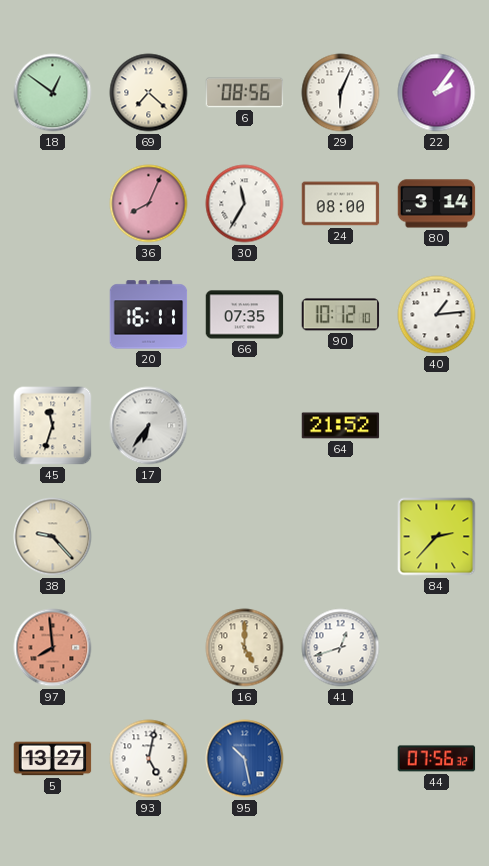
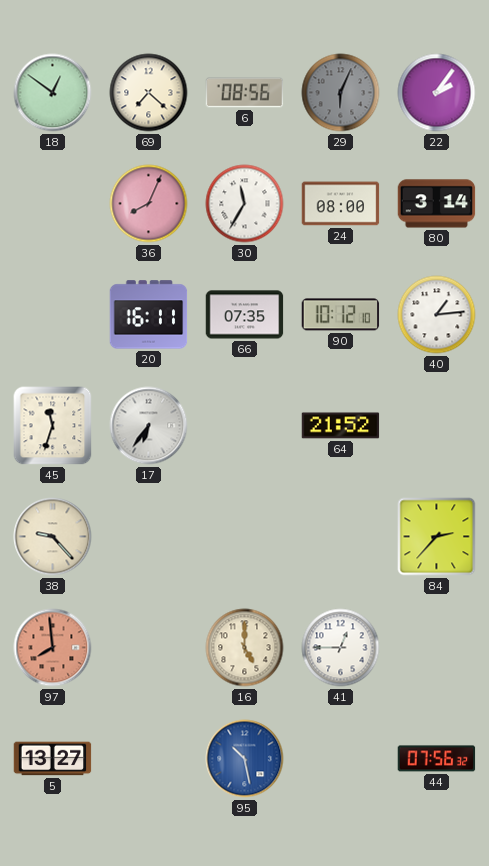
29 dial: white -> grey
41: 12:42 -> 12:45
93: 5:02 -> none
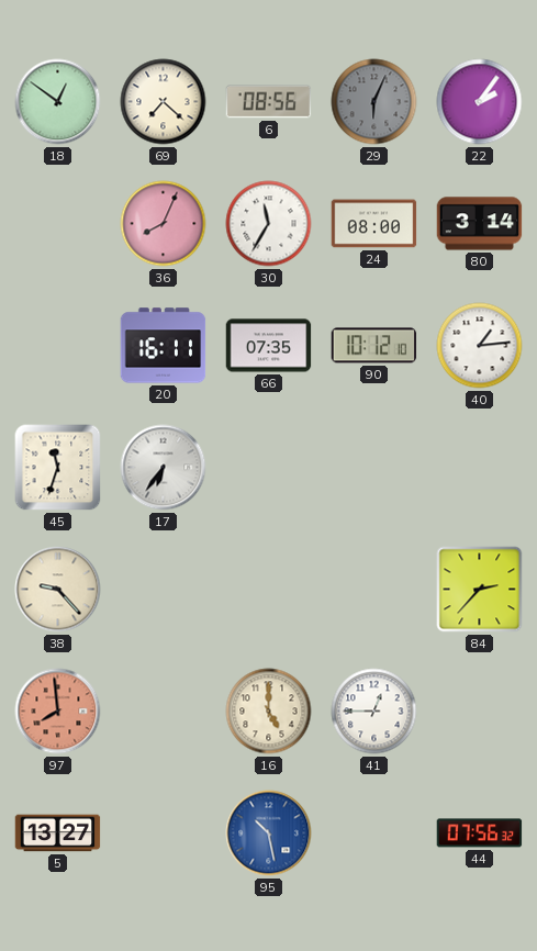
64: 21:52 -> none
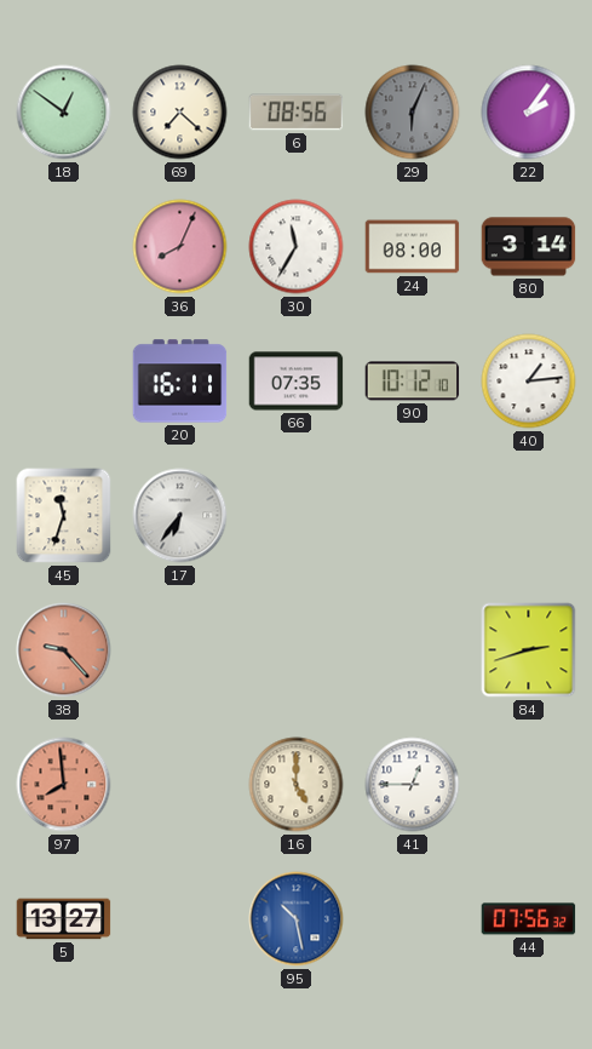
38 dial: cream -> salmon
84: 2:37 -> 2:42
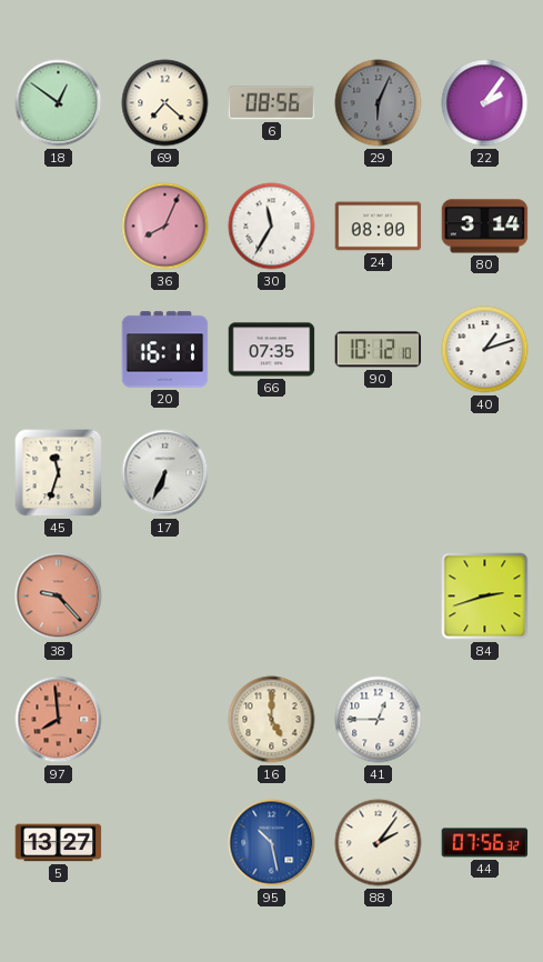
40: 1:14 -> 1:12
17: 6:36 -> 6:34
88: none -> 2:06
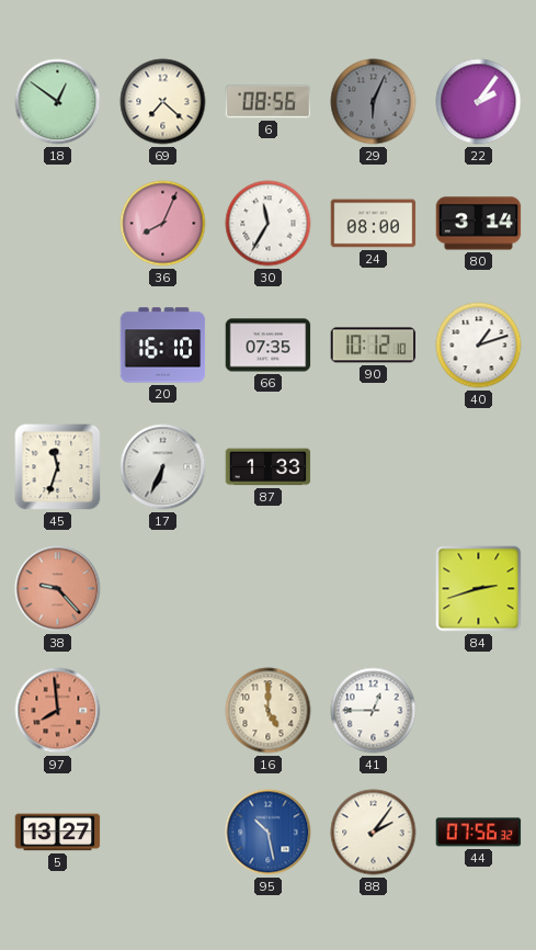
20: 16:11 -> 16:10
87: none -> 1:33
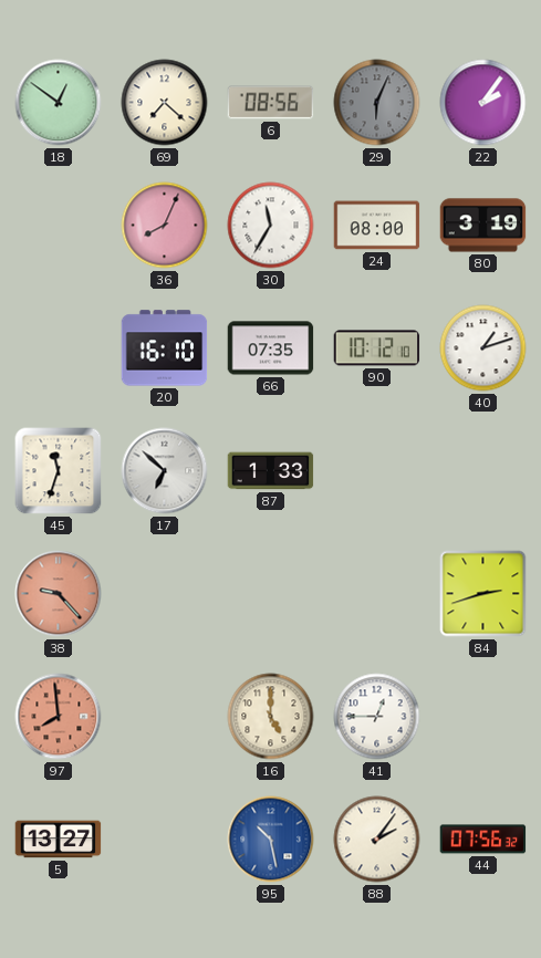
80: 3:14 -> 3:19
17: 6:34 -> 6:52
